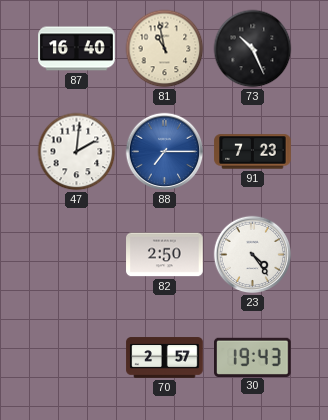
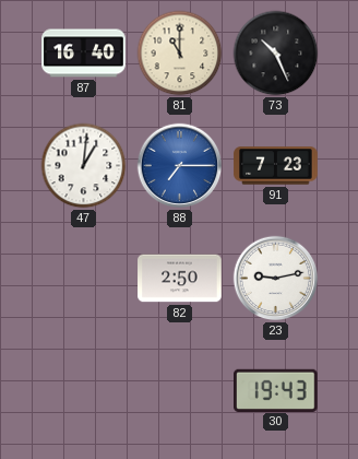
81: 10:58 -> 11:00
47: 2:01 -> 1:01
23: 4:24 -> 9:13
70: 2:57 -> none
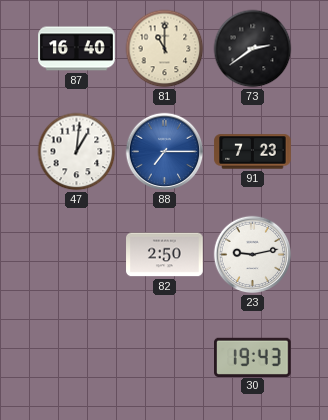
73: 10:26 -> 2:39
